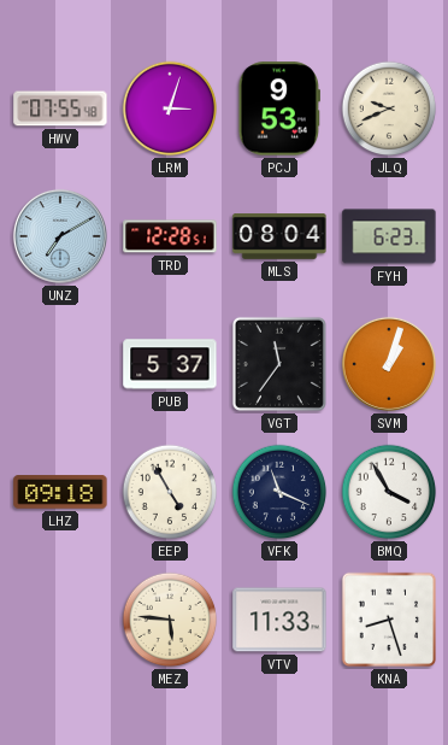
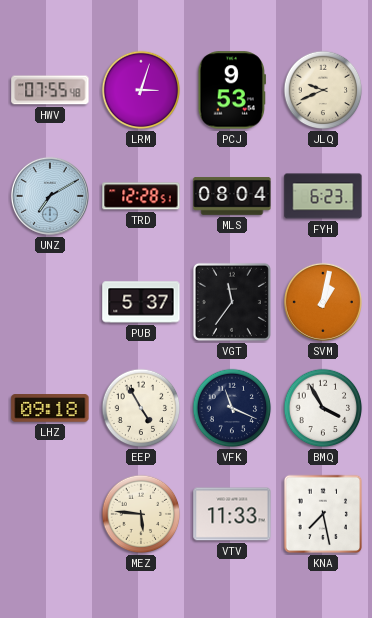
SVM: 1:03 -> 1:02
KNA: 8:27 -> 7:28
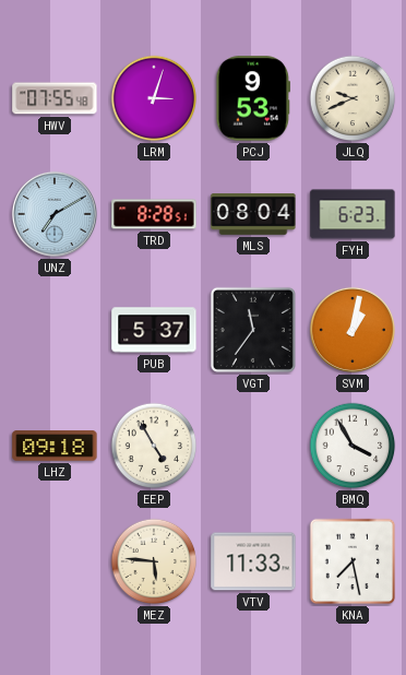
TRD: 12:28 -> 8:28
VFK: 11:19 -> none
